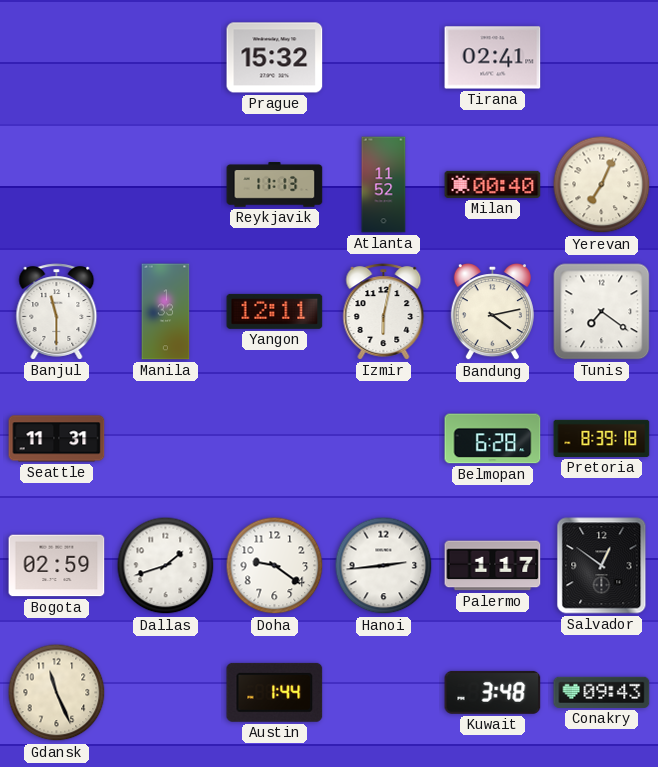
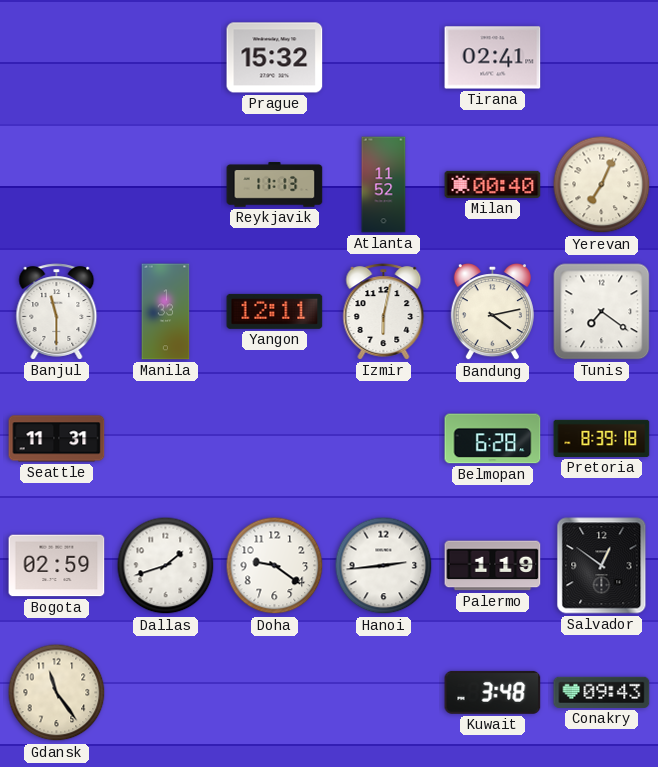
Palermo: 1:17 -> 1:19
Gdansk: 11:26 -> 11:24
Austin: 1:44 -> none
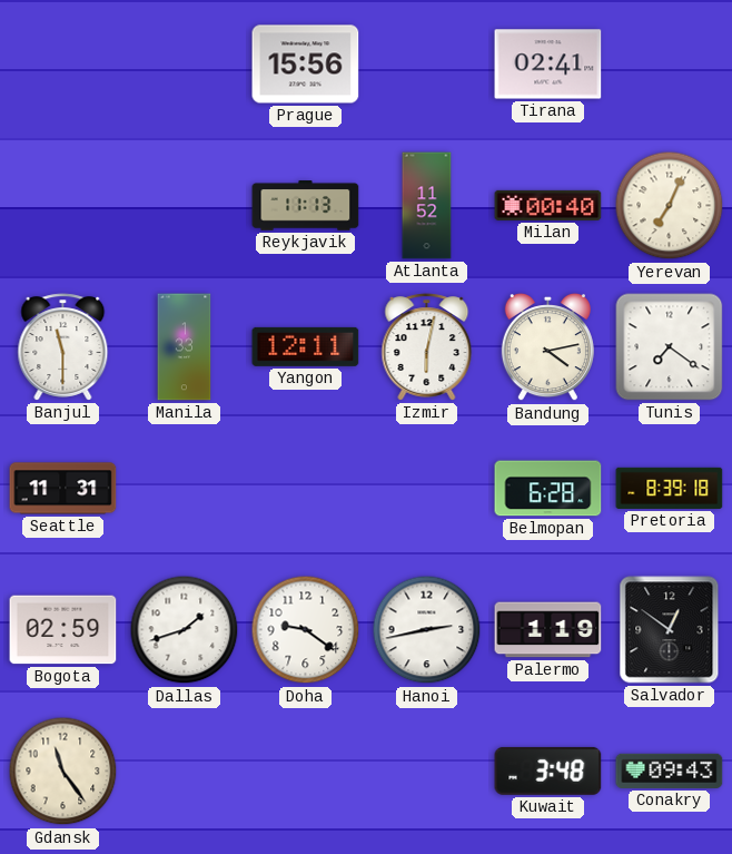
Prague: 15:32 -> 15:56
Hanoi: 2:44 -> 2:43
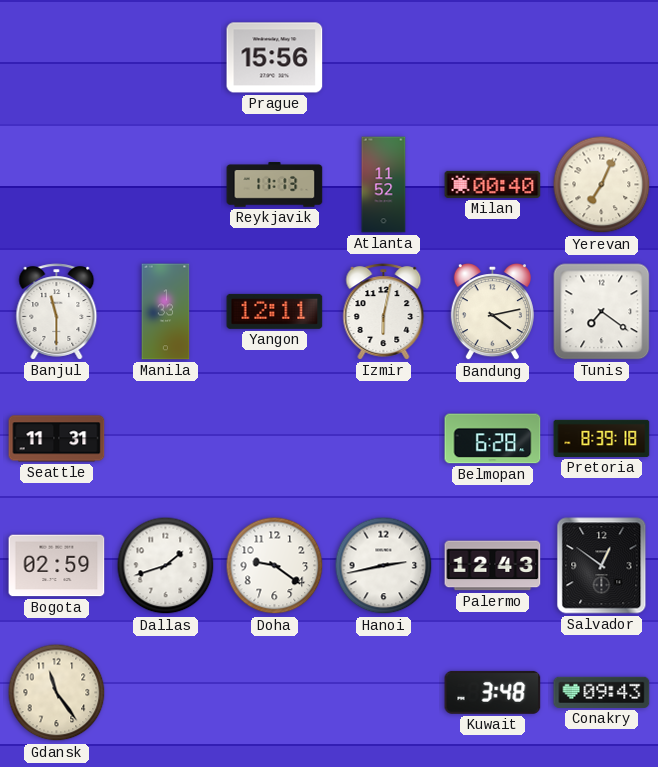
Tirana: 02:41 -> none
Palermo: 1:19 -> 12:43
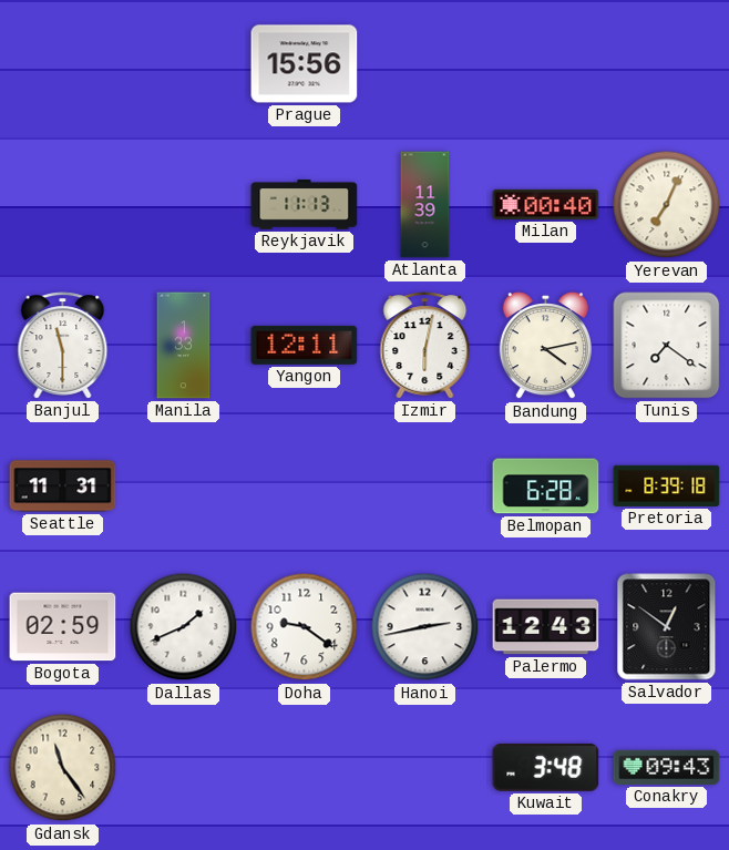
Atlanta: 11:52 -> 11:39
Dallas: 1:42 -> 1:41
